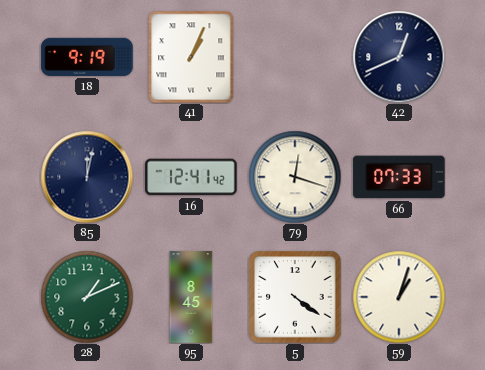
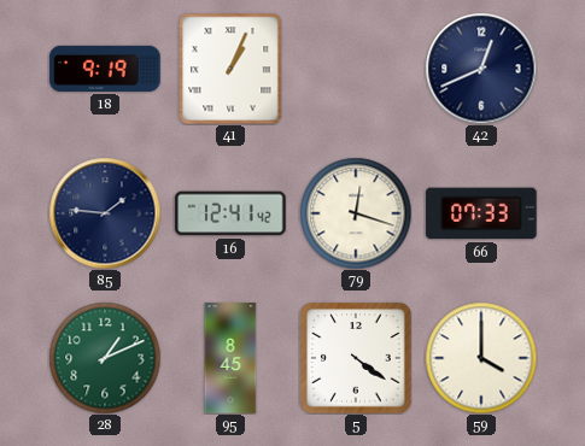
85: 12:02 -> 1:46
59: 1:03 -> 4:00
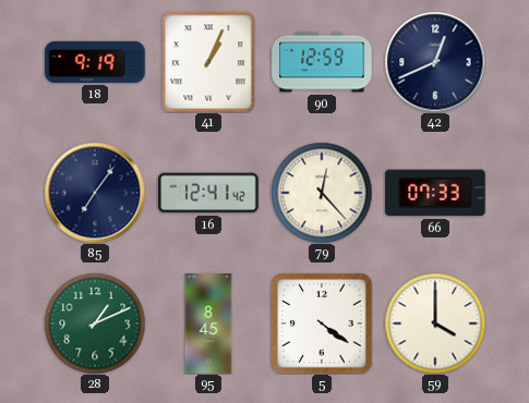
90: none -> 12:59
85: 1:46 -> 7:06
79: 12:18 -> 12:23
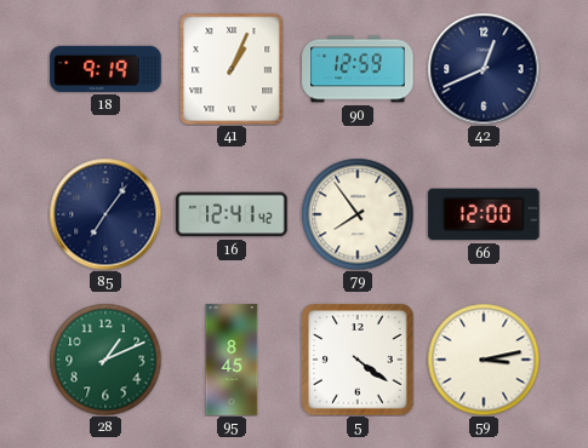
79: 12:23 -> 7:54
66: 07:33 -> 12:00
59: 4:00 -> 3:13
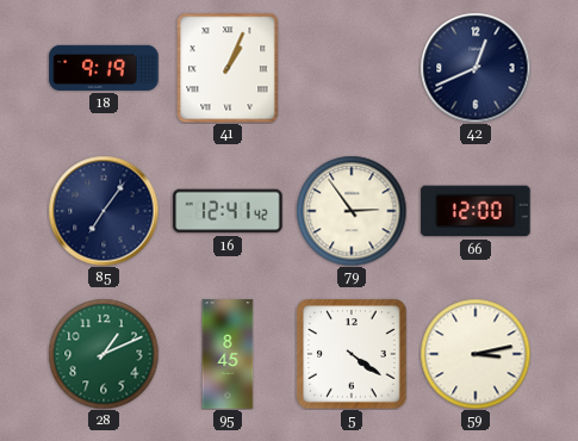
90: 12:59 -> none
79: 7:54 -> 2:54
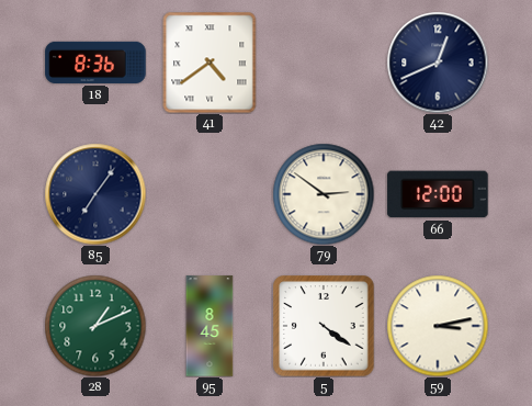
18: 9:19 -> 8:36
41: 1:04 -> 4:39
16: 12:41 -> none
79: 2:54 -> 2:51
